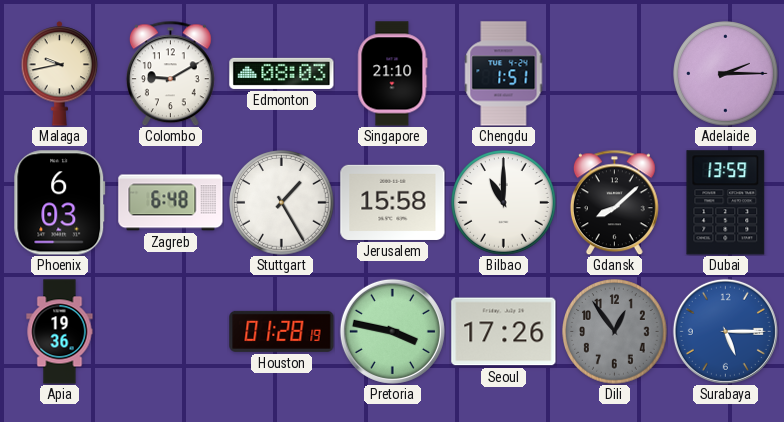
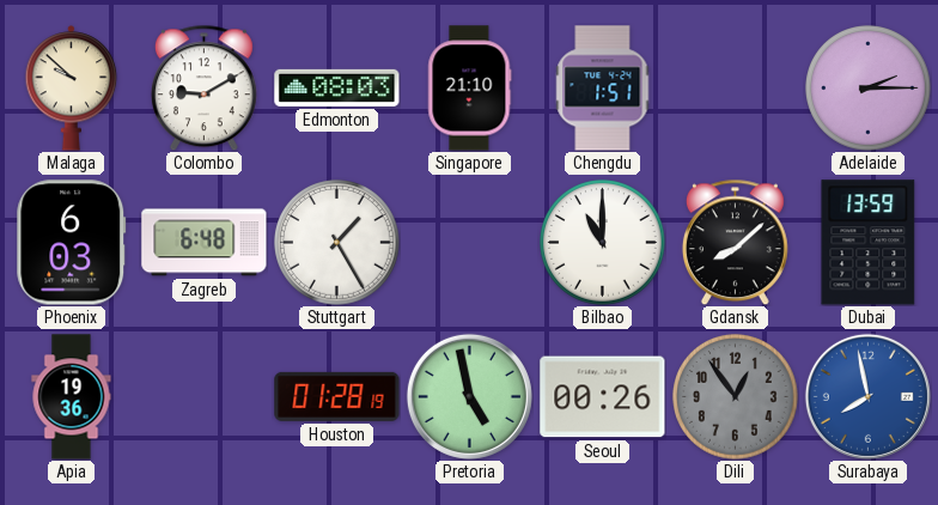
Malaga: 9:43 -> 9:52
Jerusalem: 15:58 -> none
Pretoria: 3:47 -> 4:58
Seoul: 17:26 -> 00:26
Surabaya: 5:15 -> 7:58
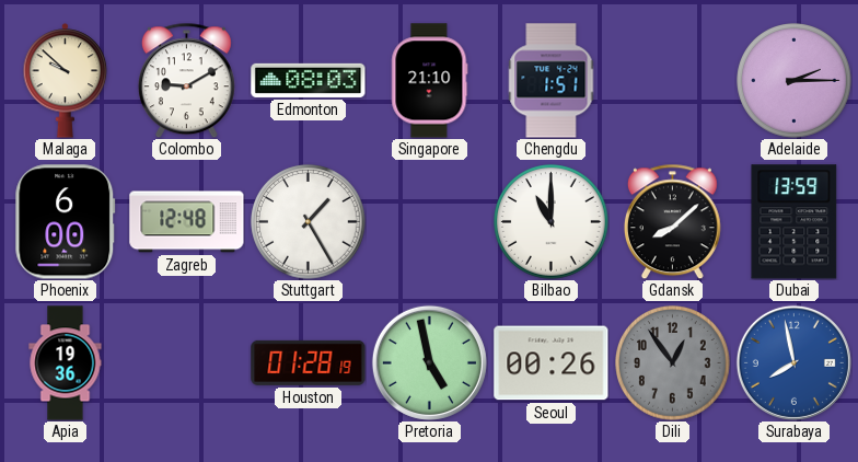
Phoenix: 6:03 -> 6:00
Zagreb: 6:48 -> 12:48
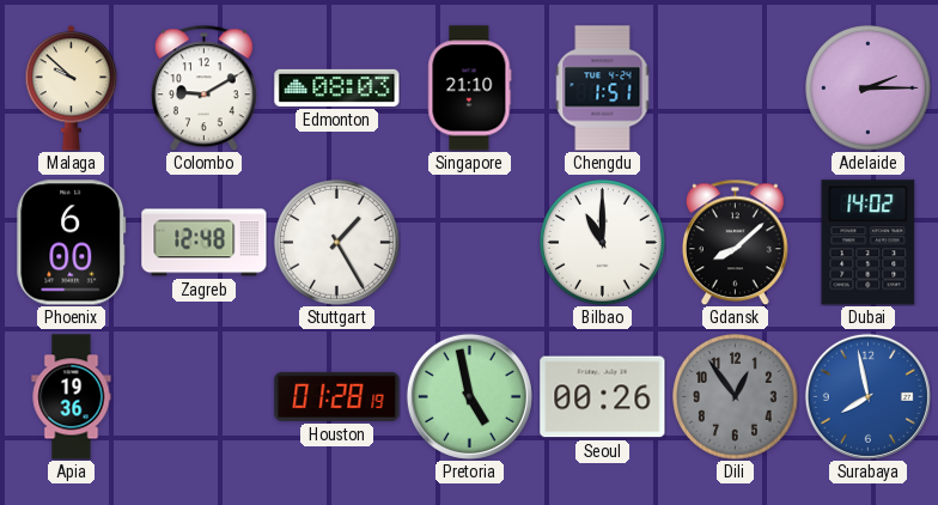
Dubai: 13:59 -> 14:02
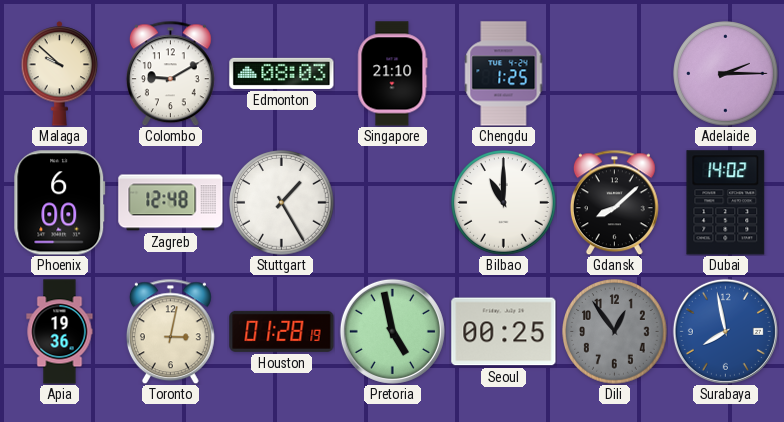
Chengdu: 1:51 -> 1:25
Toronto: none -> 3:02
Seoul: 00:26 -> 00:25
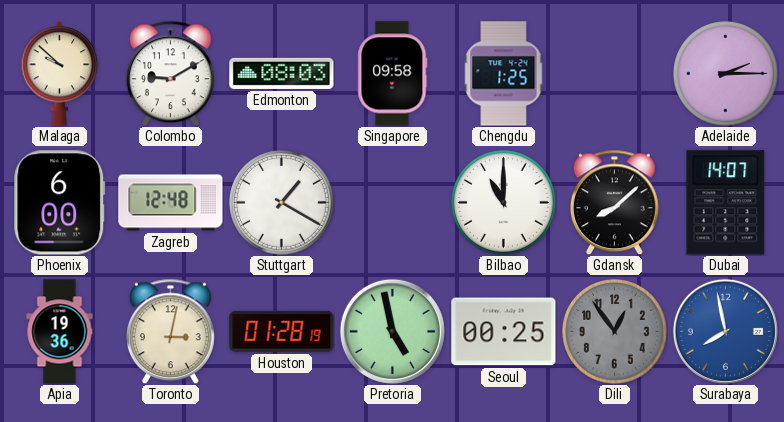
Singapore: 21:10 -> 09:58
Stuttgart: 1:25 -> 1:20
Dubai: 14:02 -> 14:07
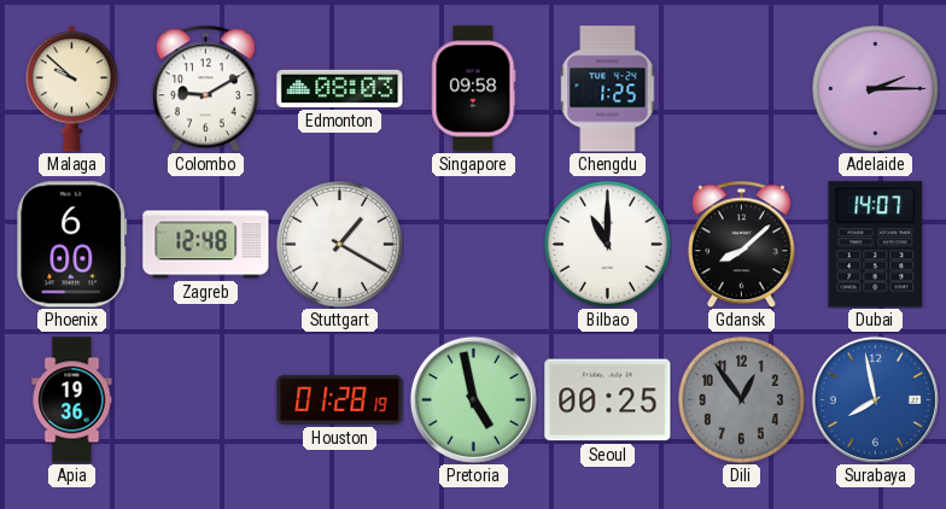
Toronto: 3:02 -> none
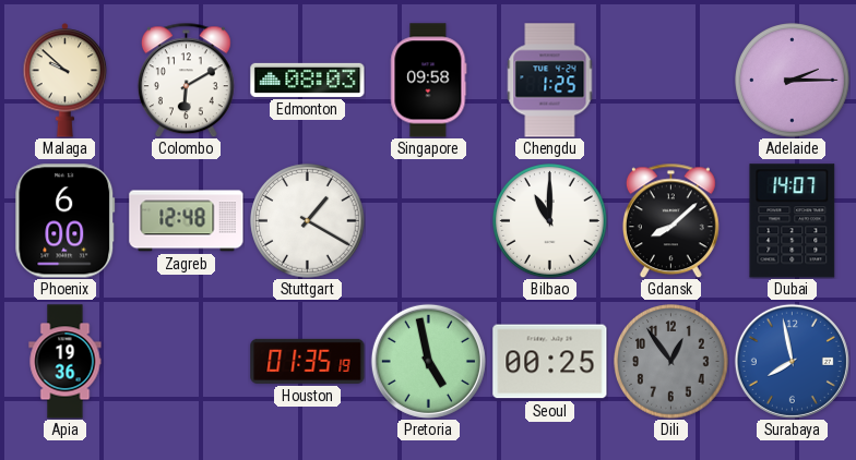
Colombo: 9:10 -> 6:10
Houston: 01:28 -> 01:35
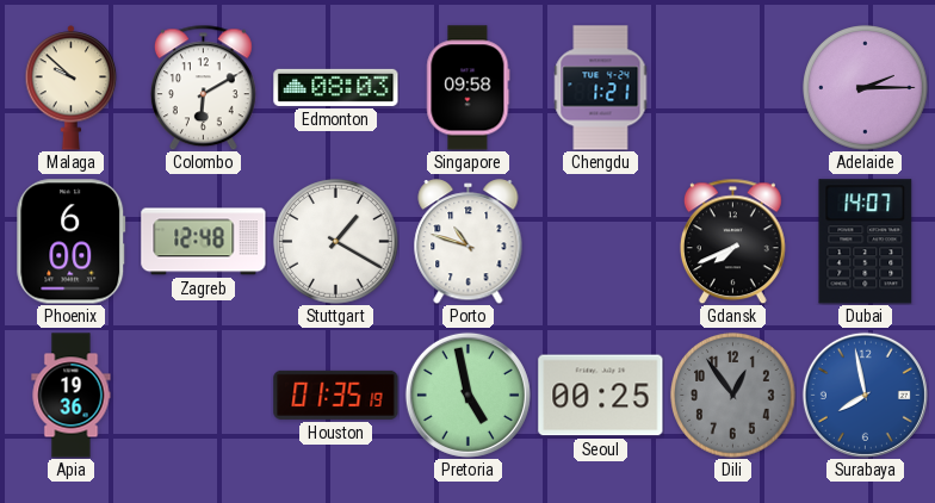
Chengdu: 1:25 -> 1:21
Porto: none -> 10:48
Bilbao: 11:00 -> none
Gdansk: 8:08 -> 7:41
